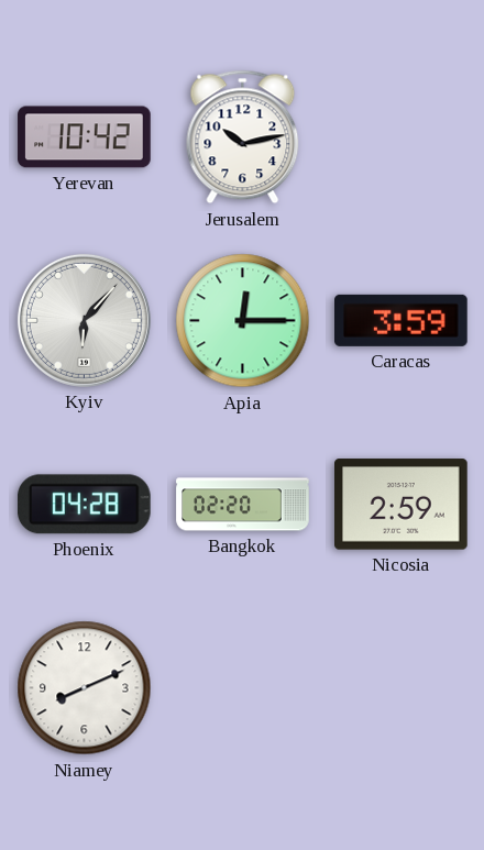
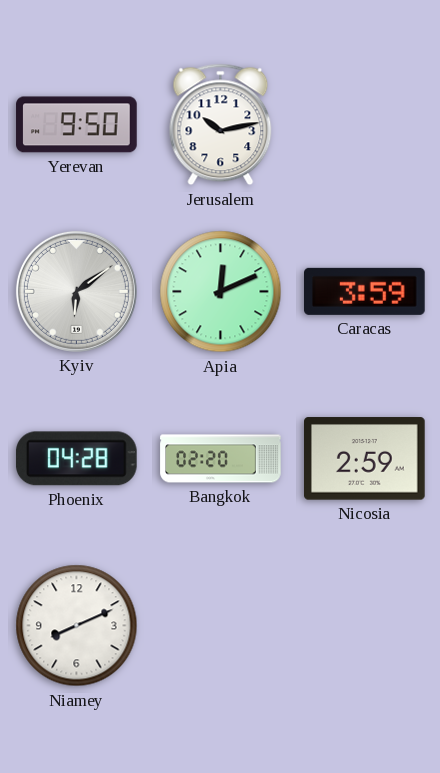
Yerevan: 10:42 -> 9:50
Kyiv: 6:07 -> 6:09
Apia: 12:15 -> 12:11
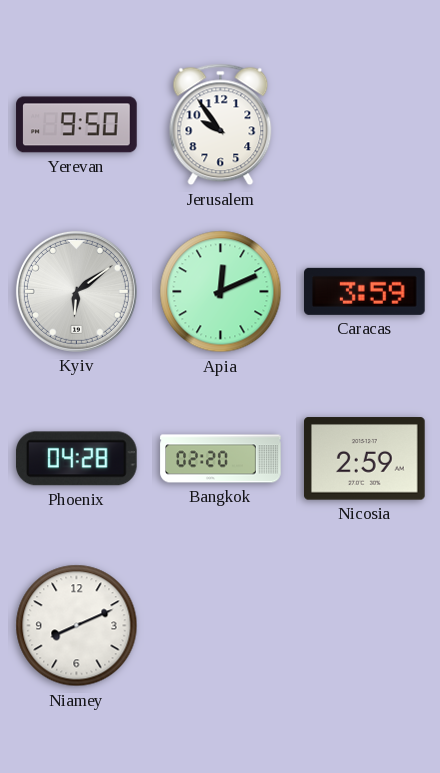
Jerusalem: 10:13 -> 9:54
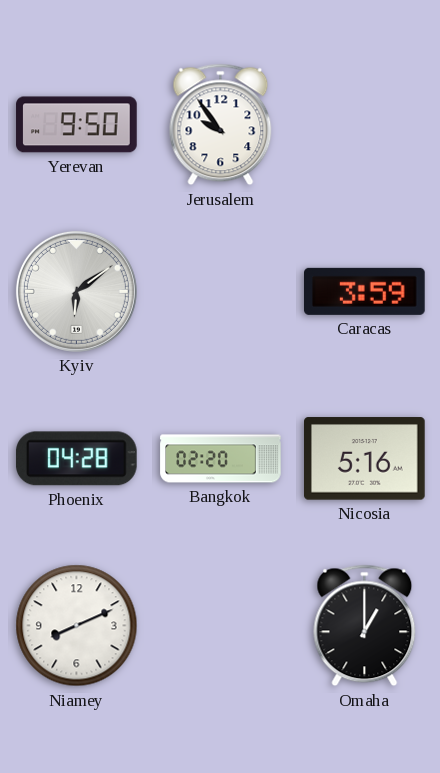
Apia: 12:11 -> none
Nicosia: 2:59 -> 5:16
Omaha: none -> 1:00
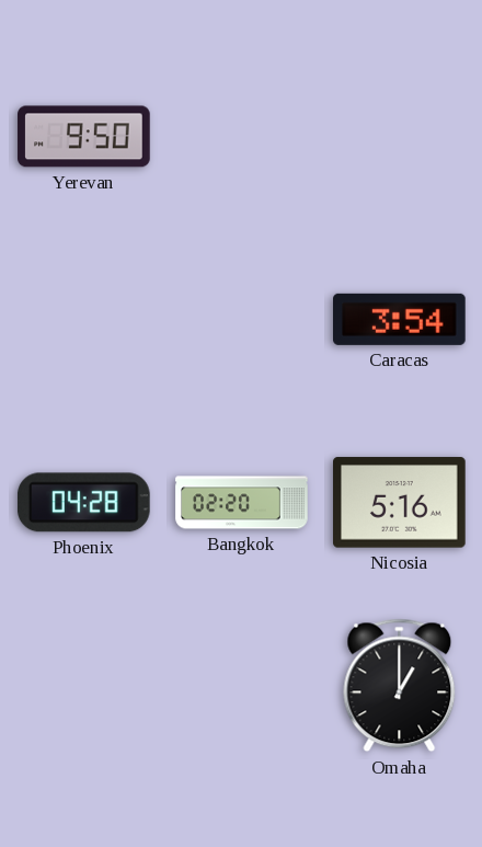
Jerusalem: 9:54 -> none
Kyiv: 6:09 -> none
Caracas: 3:59 -> 3:54
Niamey: 8:11 -> none
